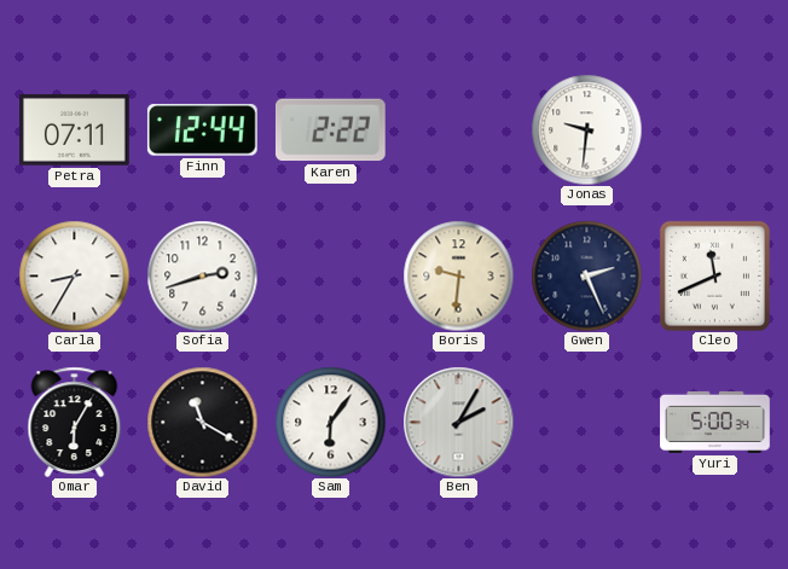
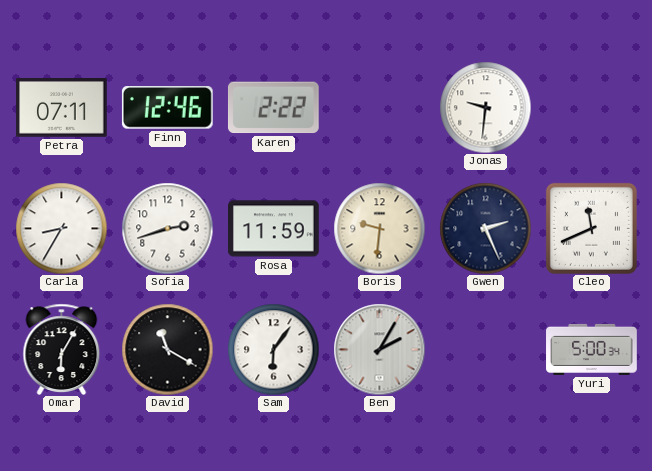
Finn: 12:44 -> 12:46
Rosa: none -> 11:59
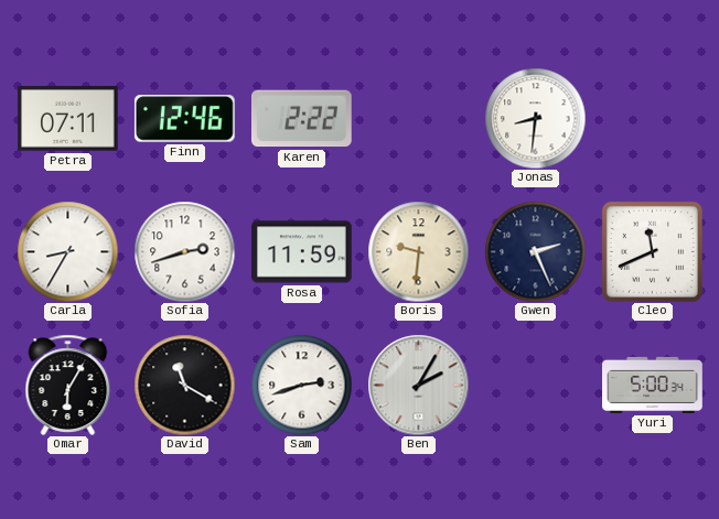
Jonas: 9:31 -> 8:31
Sam: 6:06 -> 2:42
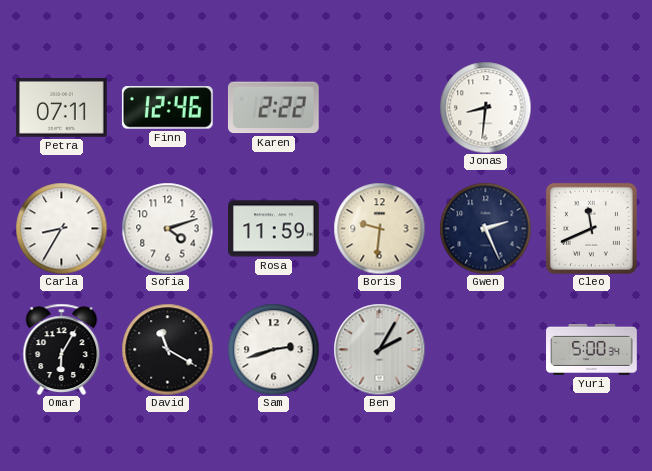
Sofia: 2:42 -> 4:12
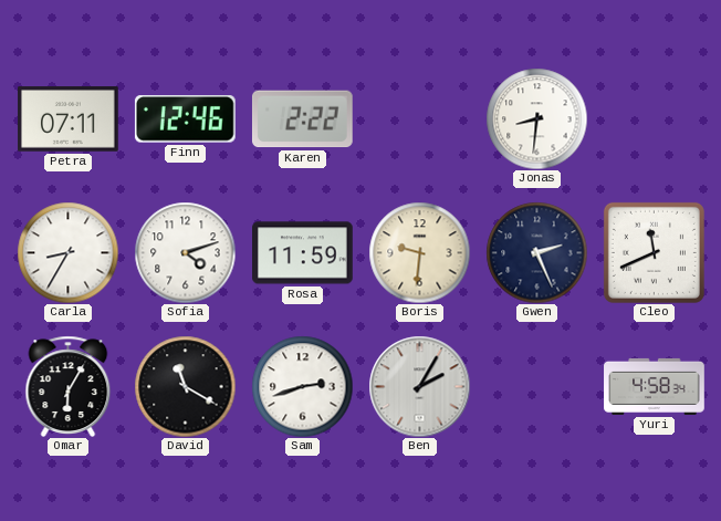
Yuri: 5:00 -> 4:58
